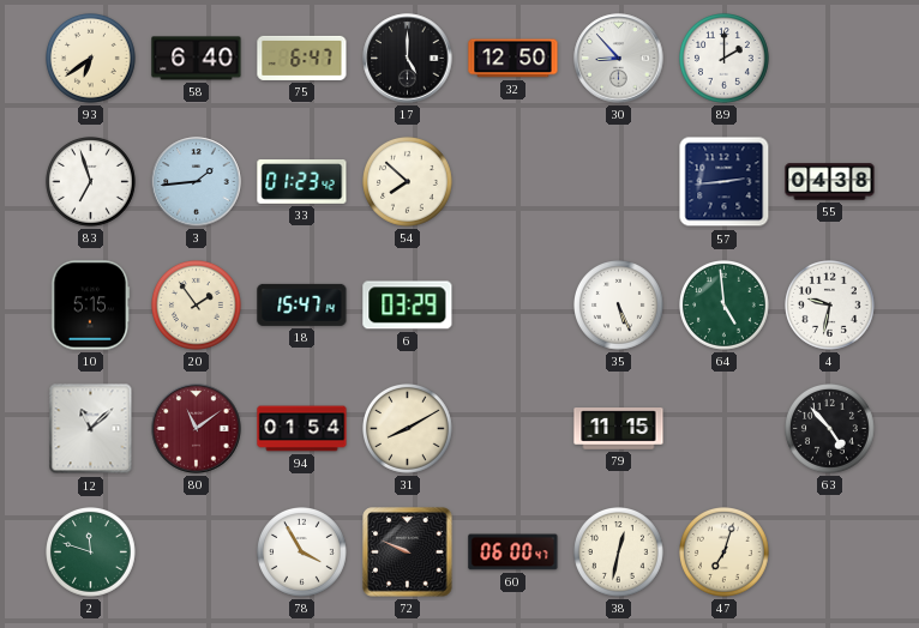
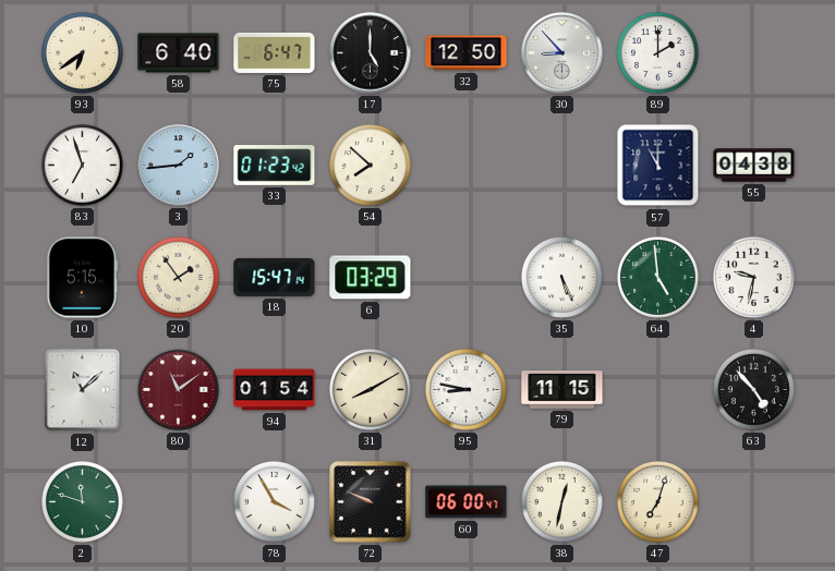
57: 2:44 -> 11:00
95: none -> 8:47
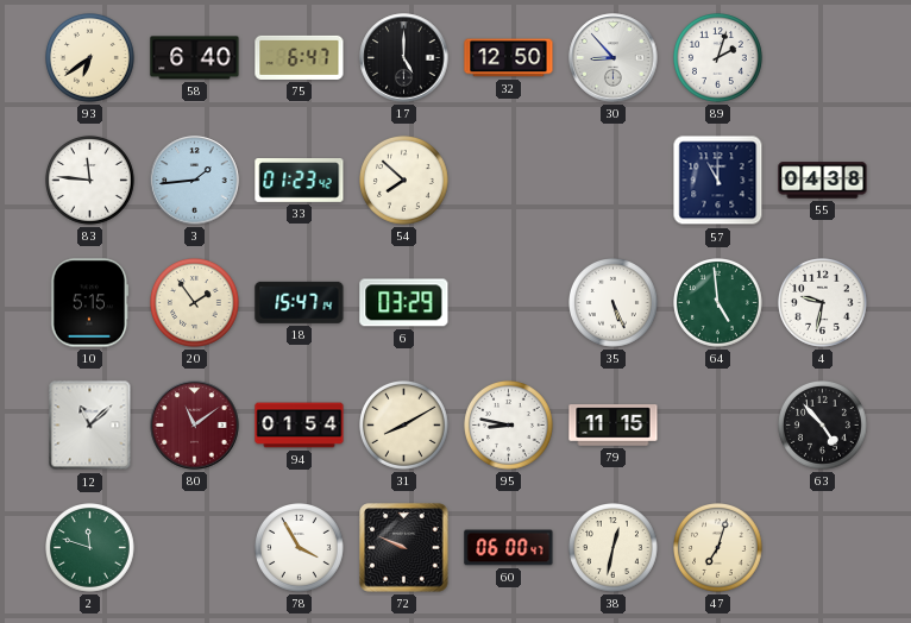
89: 2:00 -> 2:03
83: 6:57 -> 11:46
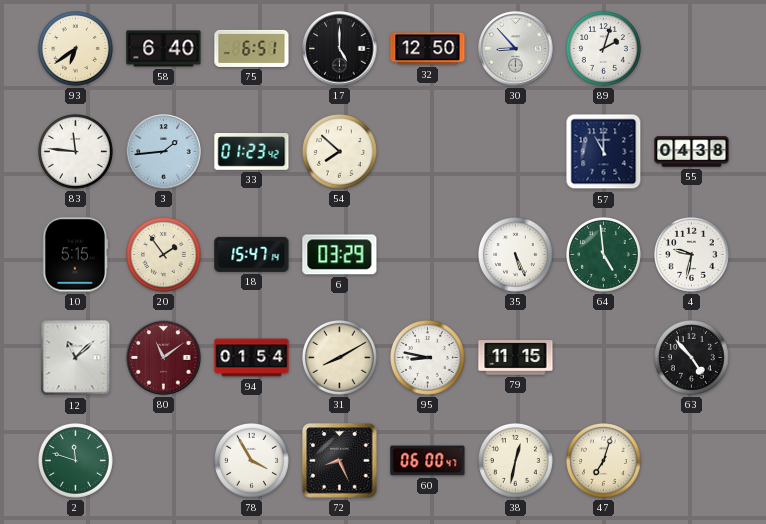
75: 6:47 -> 6:51
72: 9:49 -> 8:26
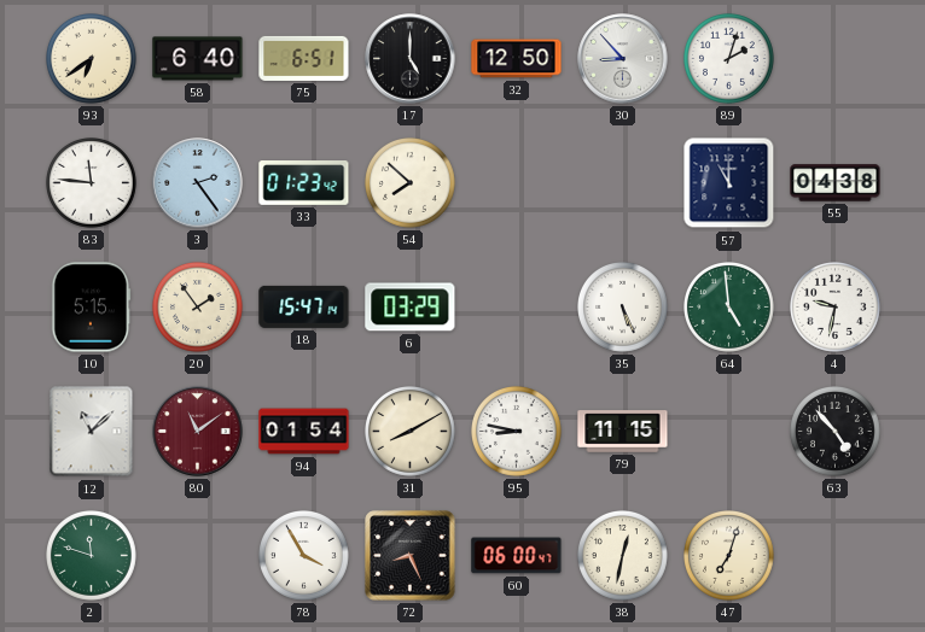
3: 1:44 -> 2:24
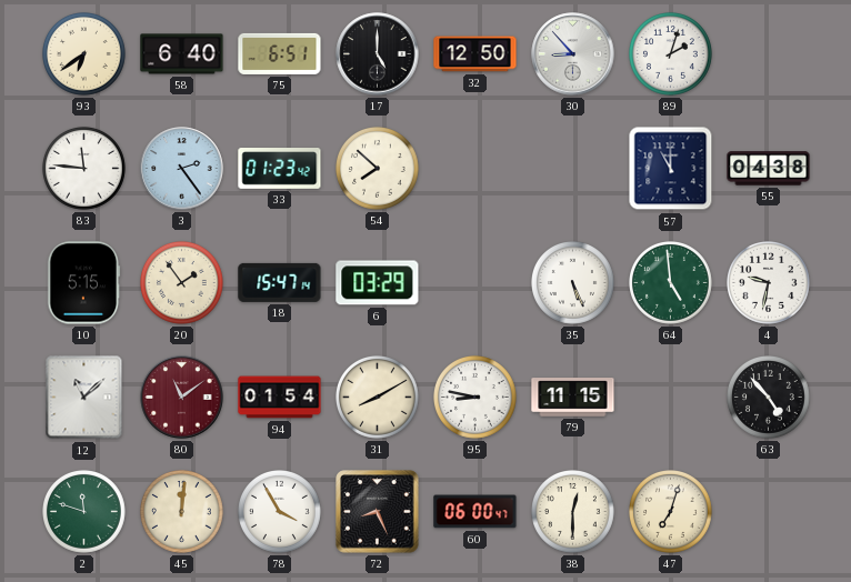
45: none -> 12:01
38: 12:32 -> 12:30
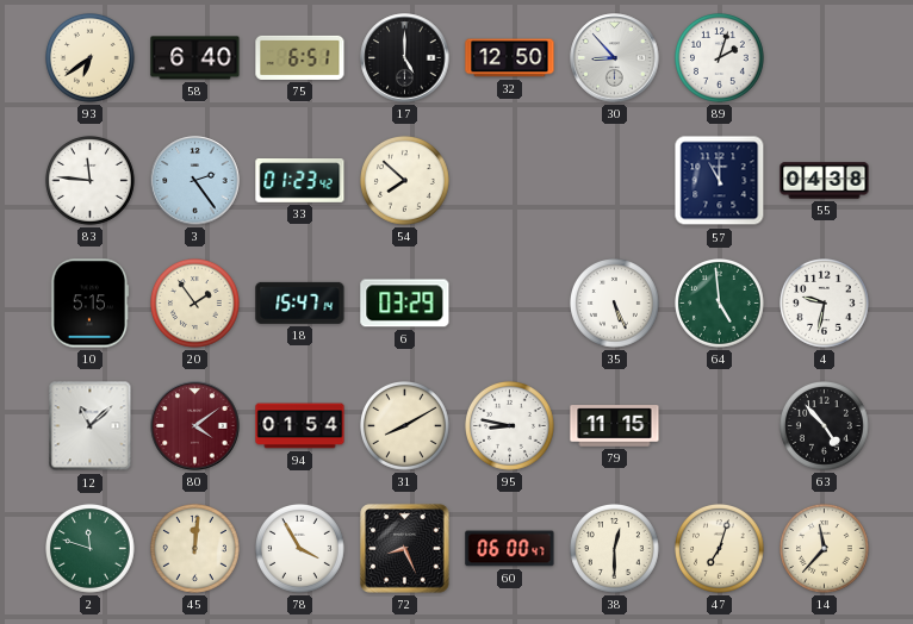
80: 11:09 -> 4:09
14: none -> 11:37
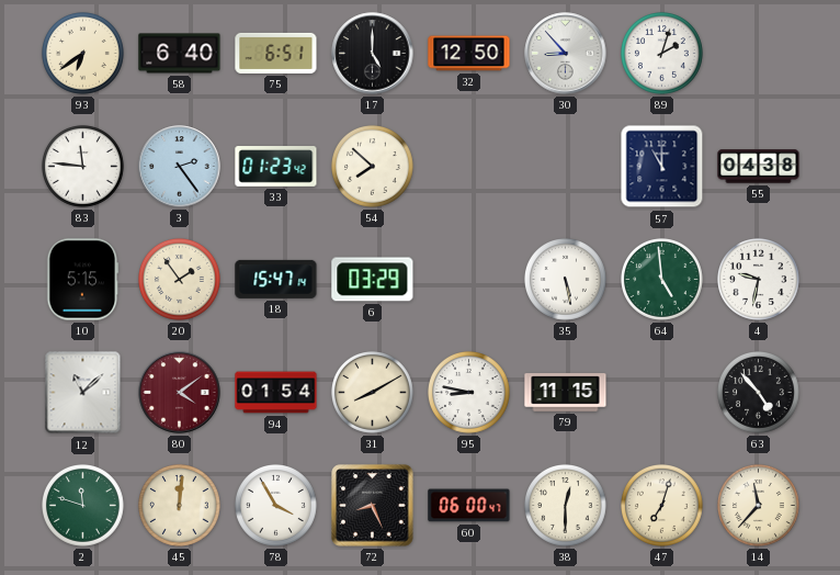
35: 5:26 -> 5:28
